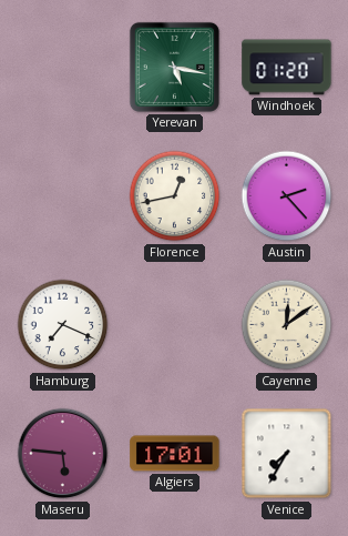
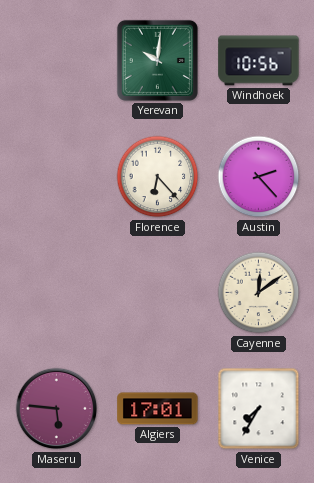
Yerevan: 5:17 -> 10:01
Windhoek: 01:20 -> 10:56
Florence: 12:43 -> 6:23
Hamburg: 7:19 -> none
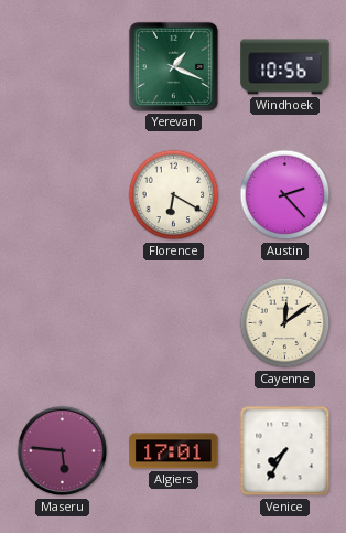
Yerevan: 10:01 -> 1:19
Florence: 6:23 -> 6:20
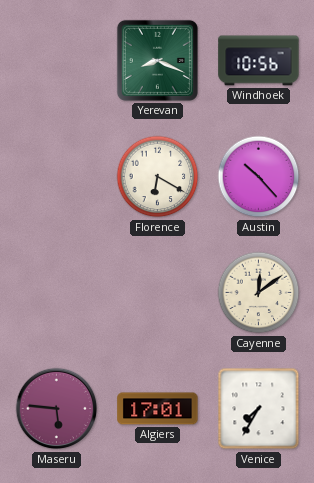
Yerevan: 1:19 -> 8:19
Austin: 2:23 -> 10:23
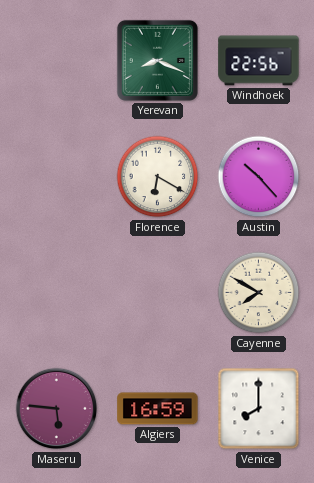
Windhoek: 10:56 -> 22:56
Cayenne: 12:09 -> 7:50
Algiers: 17:01 -> 16:59
Venice: 7:35 -> 8:00
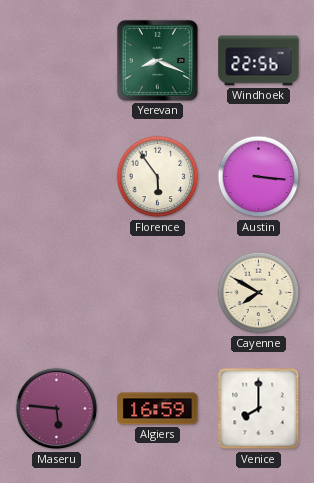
Florence: 6:20 -> 5:54
Austin: 10:23 -> 3:16
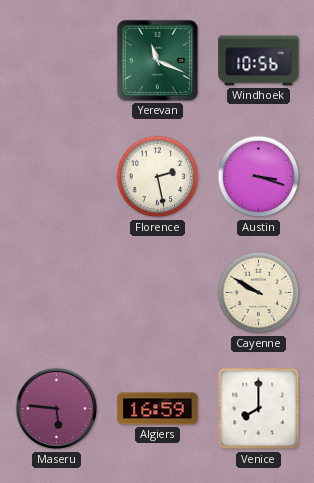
Yerevan: 8:19 -> 11:19
Windhoek: 22:56 -> 10:56
Florence: 5:54 -> 2:28
Austin: 3:16 -> 3:18
Cayenne: 7:50 -> 9:50
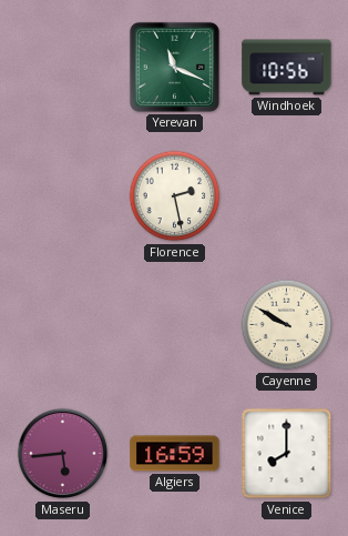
Austin: 3:18 -> none
Maseru: 5:46 -> 5:44
